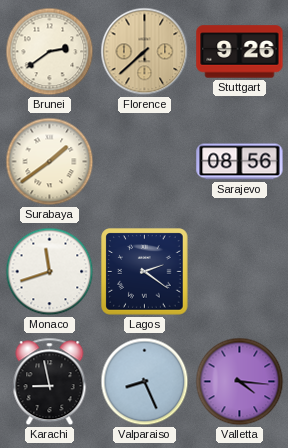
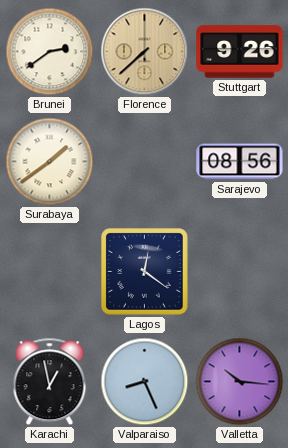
Monaco: 11:42 -> none
Lagos: 2:21 -> 12:21
Karachi: 8:58 -> 12:58
Valletta: 4:16 -> 10:16
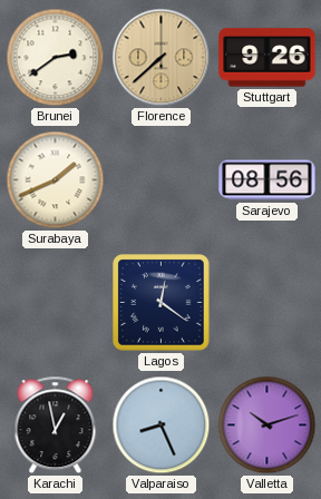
Surabaya: 1:39 -> 1:41
Valletta: 10:16 -> 10:12
